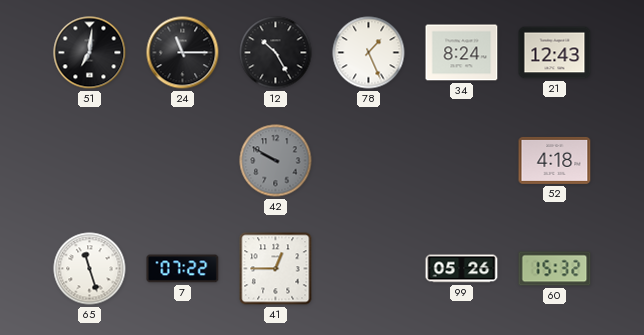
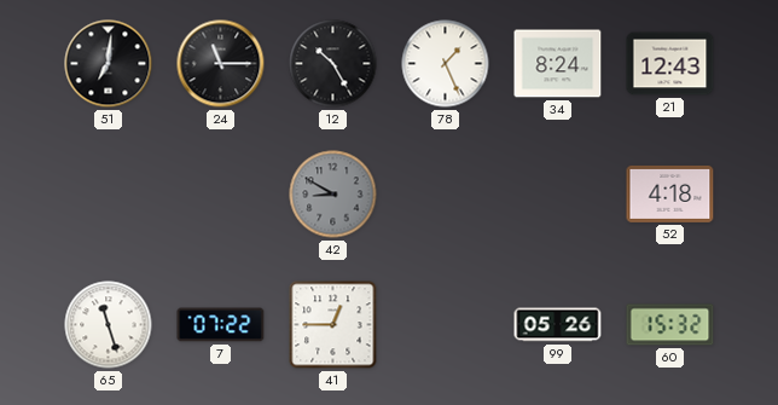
42: 9:50 -> 8:50
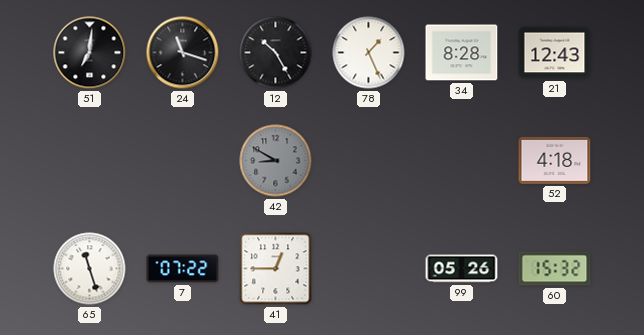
24: 11:15 -> 11:18
34: 8:24 -> 8:28
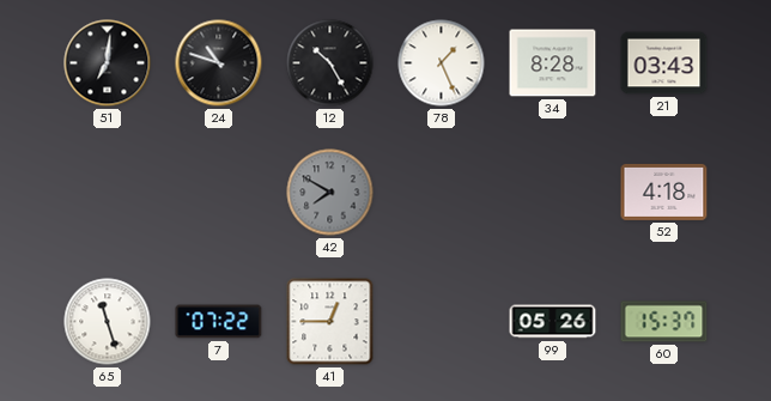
24: 11:18 -> 10:48
21: 12:43 -> 03:43
42: 8:50 -> 7:50
60: 15:32 -> 15:37
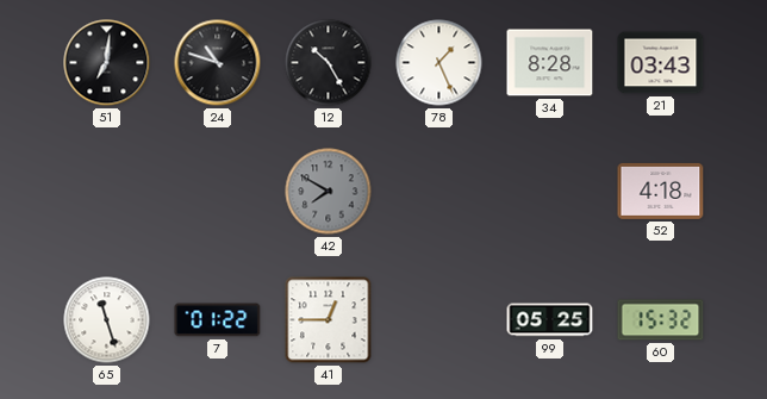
7: 07:22 -> 01:22
99: 05:26 -> 05:25
60: 15:37 -> 15:32
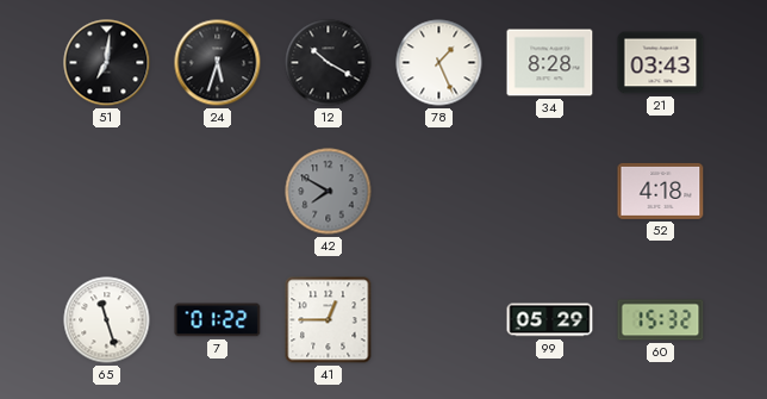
24: 10:48 -> 5:33
12: 10:25 -> 10:20
99: 05:25 -> 05:29
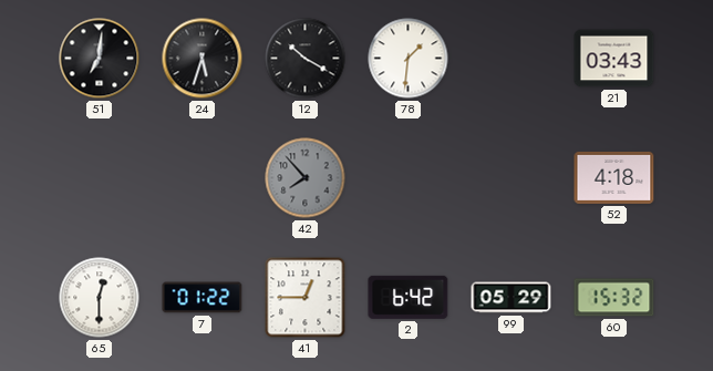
78: 1:26 -> 1:31
34: 8:28 -> none
42: 7:50 -> 7:53
65: 11:27 -> 12:30
2: none -> 6:42
